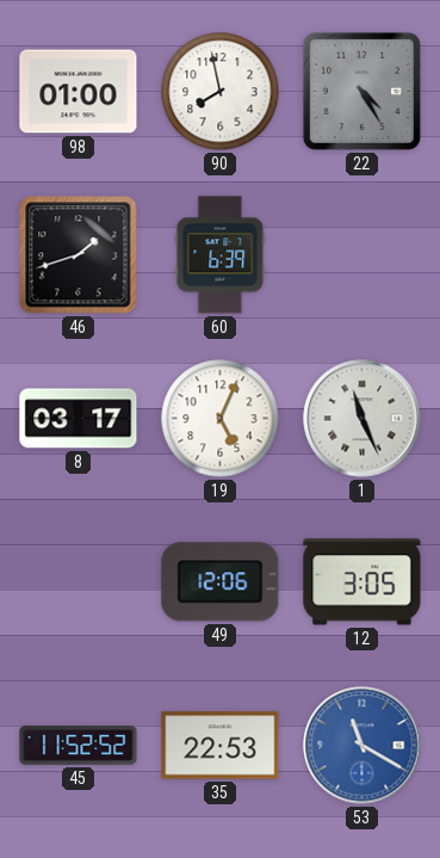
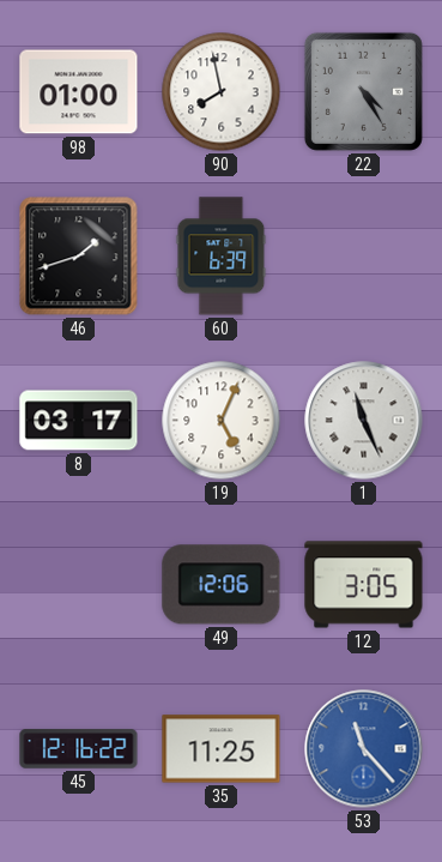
45: 11:52 -> 12:16
35: 22:53 -> 11:25
53: 11:20 -> 11:23
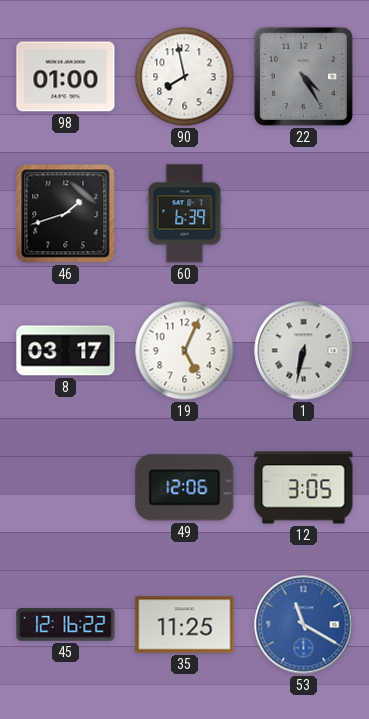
1: 11:26 -> 6:32
53: 11:23 -> 11:20
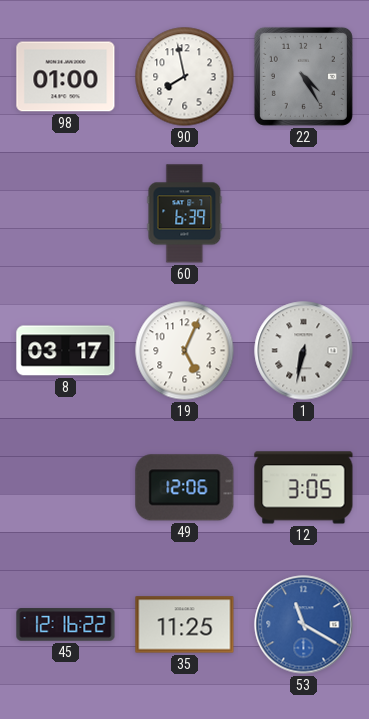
46: 1:42 -> none
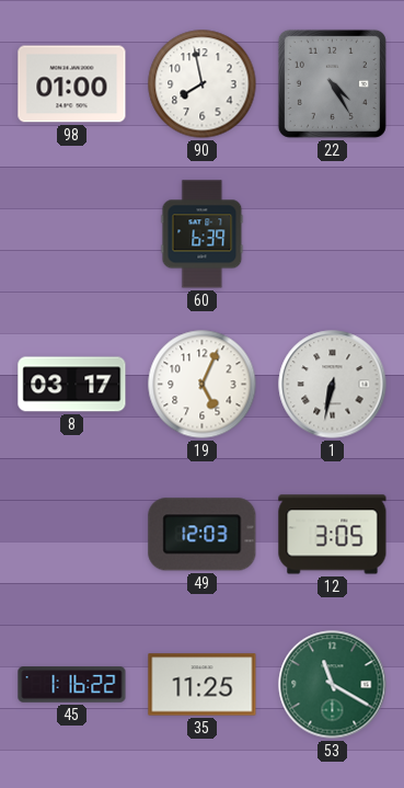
49: 12:06 -> 12:03
45: 12:16 -> 1:16
53 dial: blue -> green
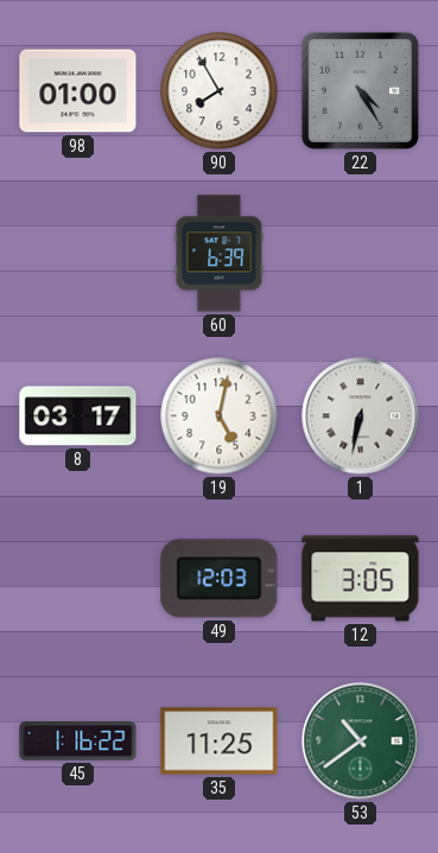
90: 7:58 -> 7:55
19: 5:04 -> 5:02
53: 11:20 -> 10:39
